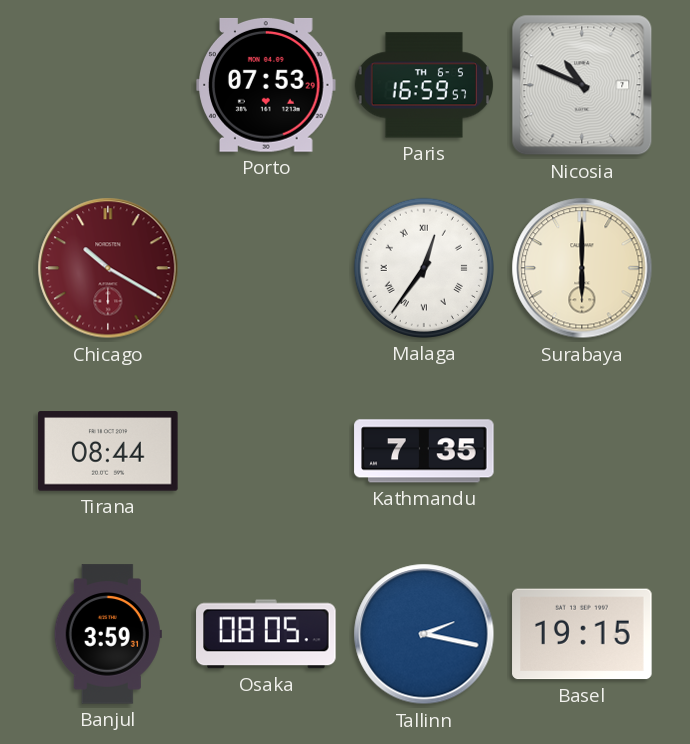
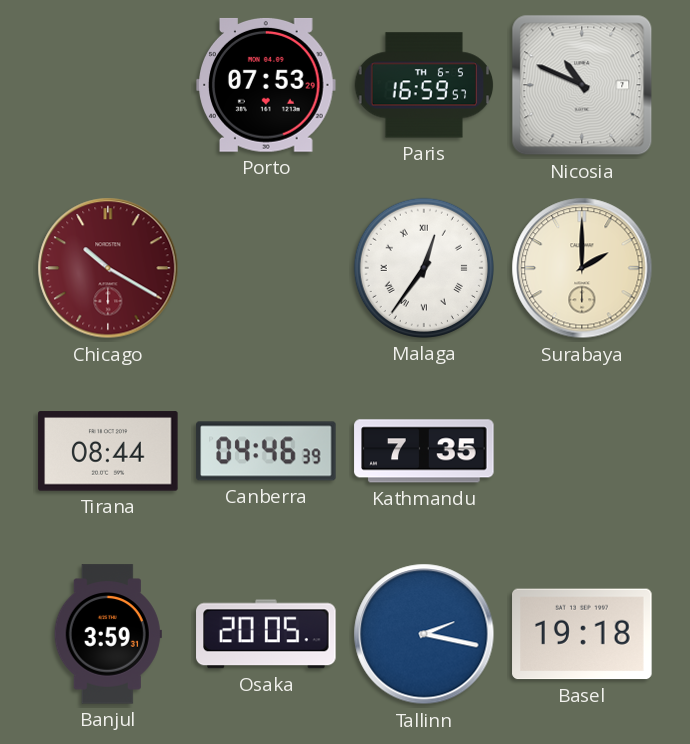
Surabaya: 6:00 -> 2:00
Canberra: none -> 04:46
Osaka: 08:05 -> 20:05
Basel: 19:15 -> 19:18
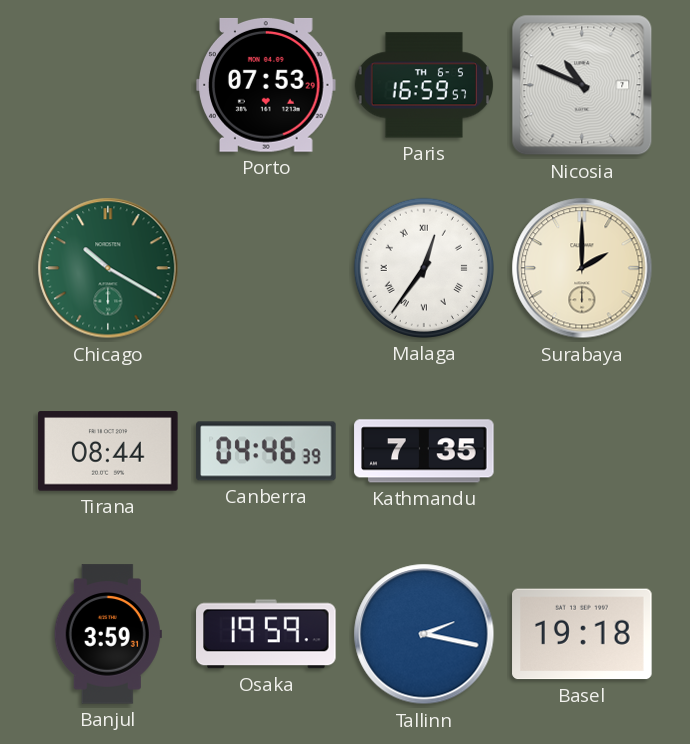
Chicago dial: burgundy -> green
Osaka: 20:05 -> 19:59
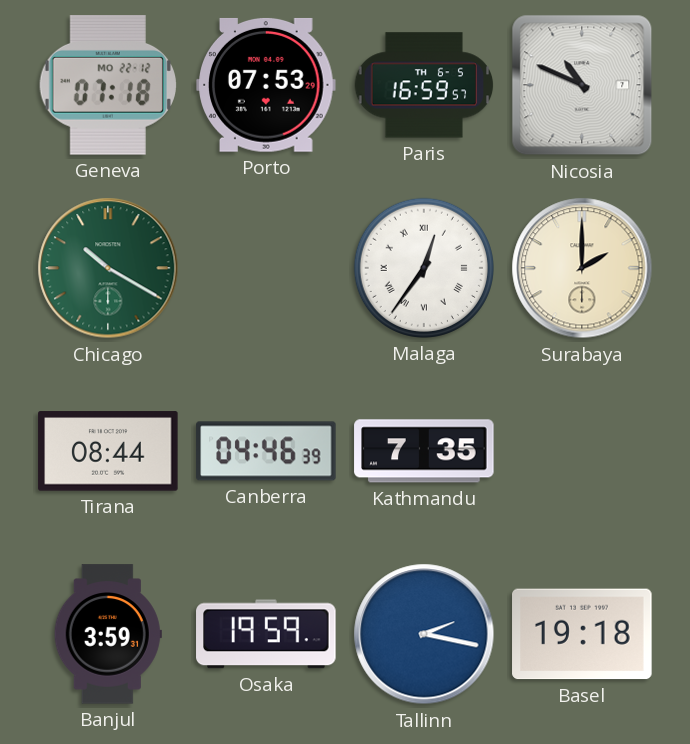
Geneva: none -> 07:18
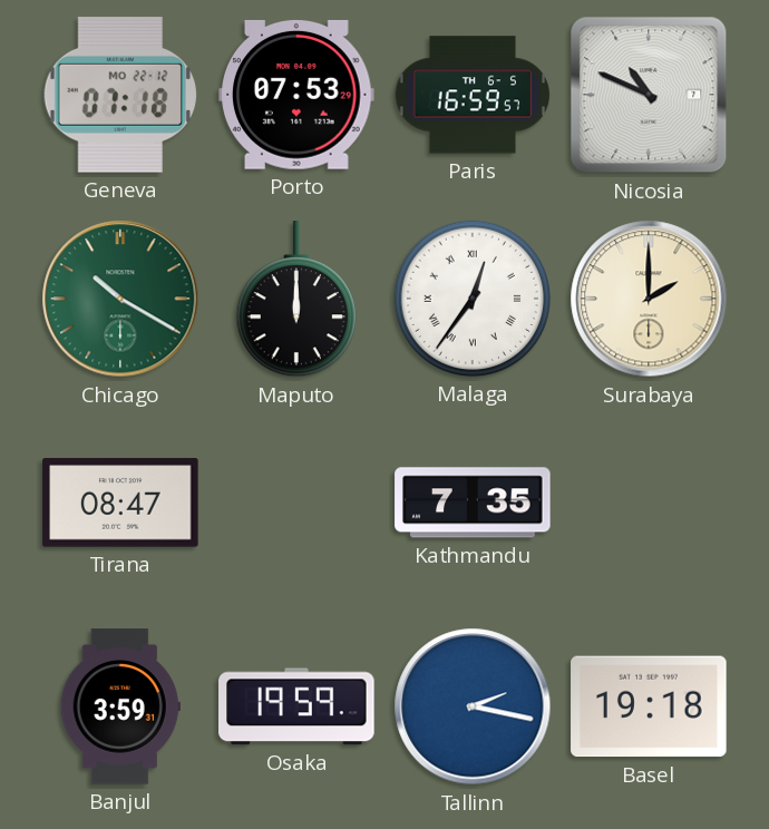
Maputo: none -> 12:00
Tirana: 08:44 -> 08:47
Canberra: 04:46 -> none
